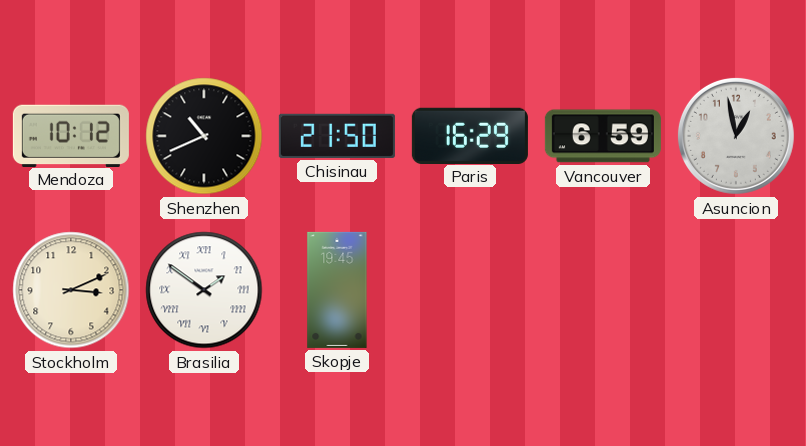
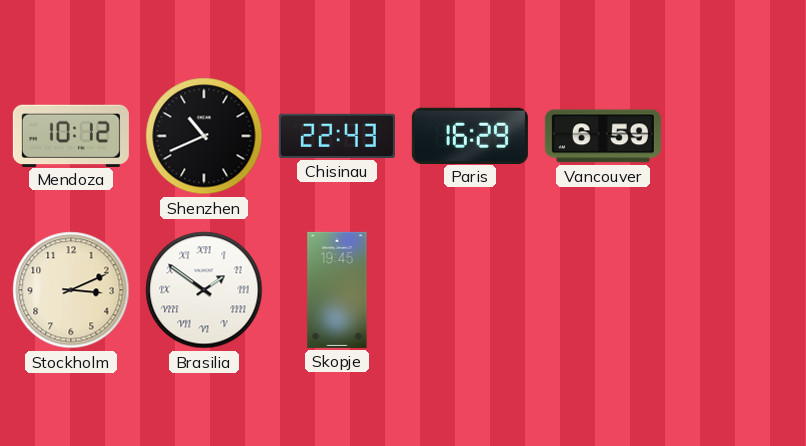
Chisinau: 21:50 -> 22:43
Asuncion: 12:58 -> none
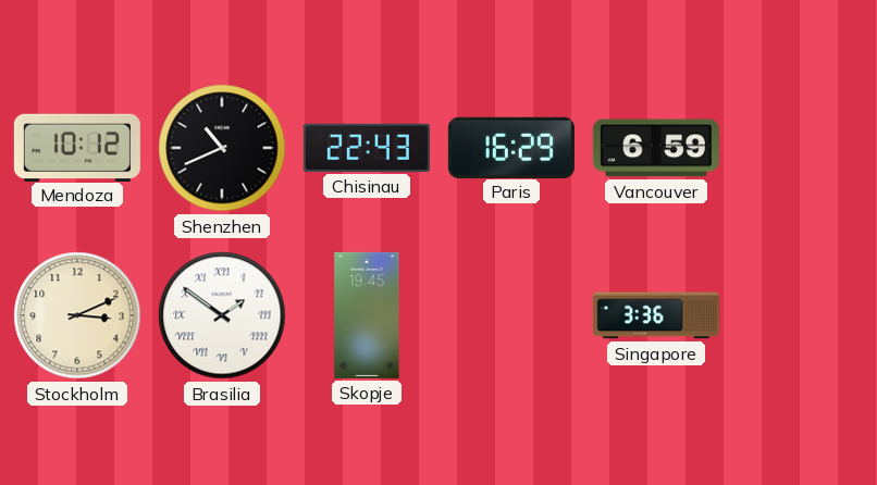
Singapore: none -> 3:36
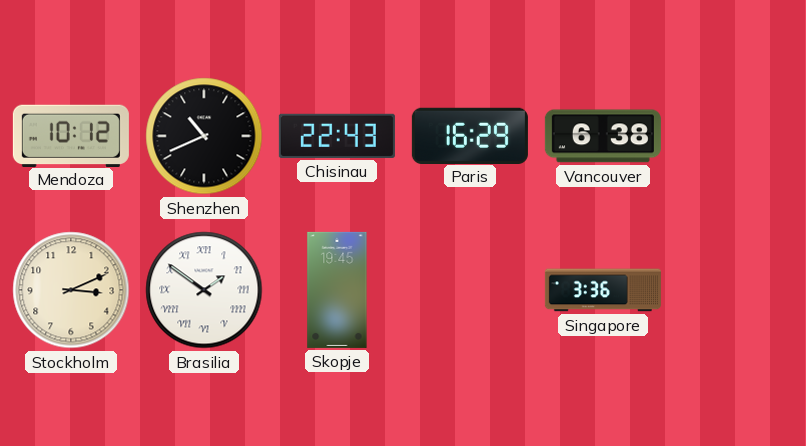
Vancouver: 6:59 -> 6:38
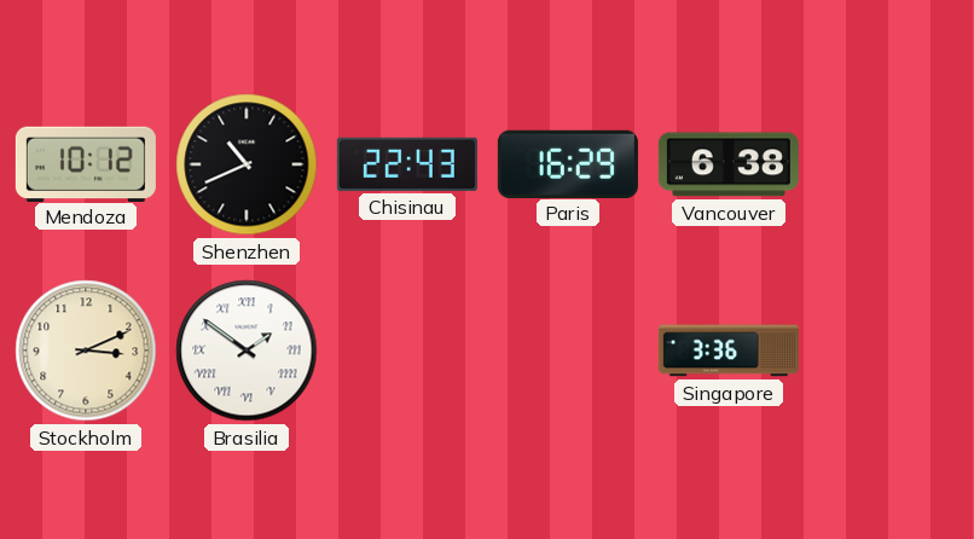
Skopje: 19:45 -> none
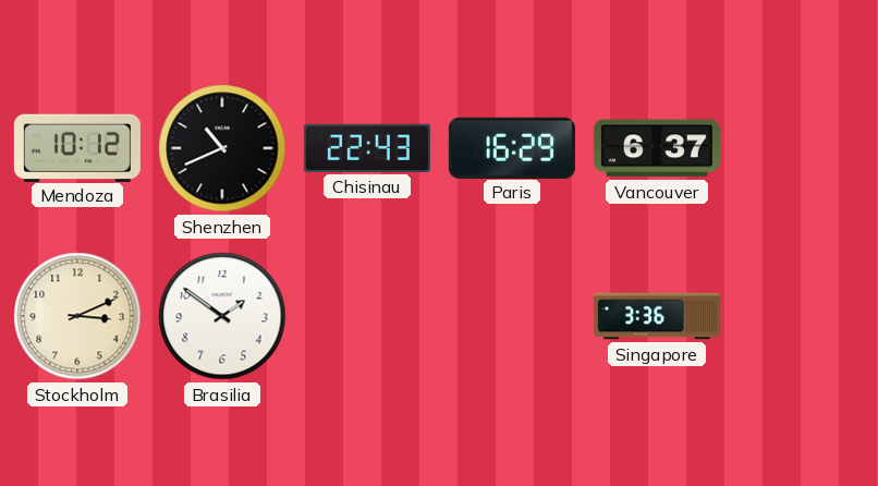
Vancouver: 6:38 -> 6:37
Brasilia numerals: Roman -> Arabic
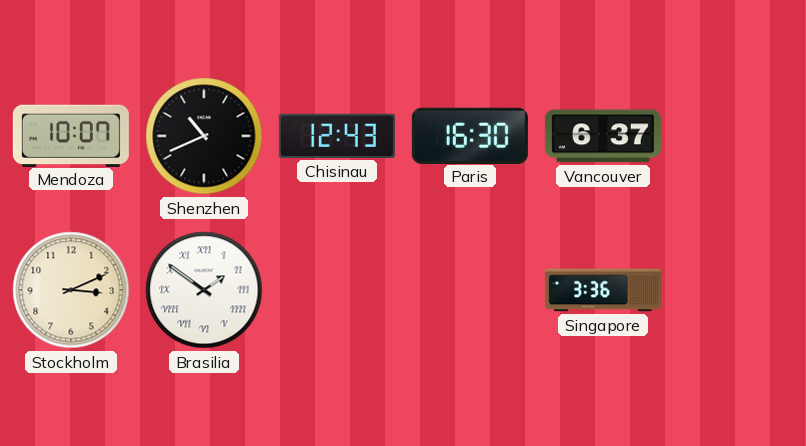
Mendoza: 10:12 -> 10:07
Chisinau: 22:43 -> 12:43
Paris: 16:29 -> 16:30
Brasilia numerals: Arabic -> Roman
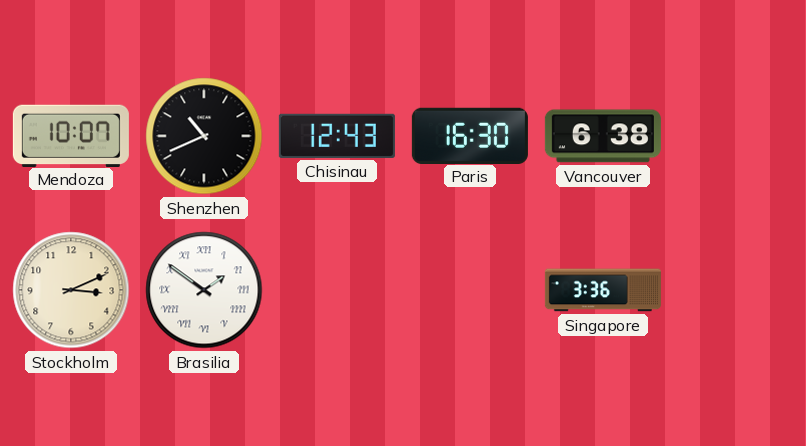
Vancouver: 6:37 -> 6:38
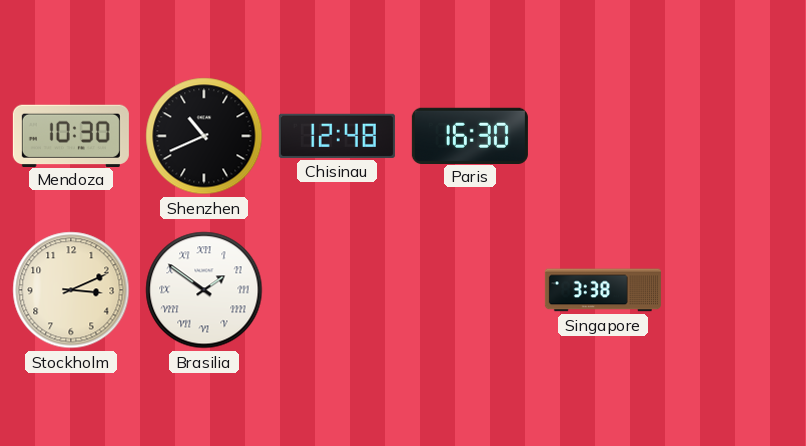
Mendoza: 10:07 -> 10:30
Chisinau: 12:43 -> 12:48
Vancouver: 6:38 -> none
Singapore: 3:36 -> 3:38
